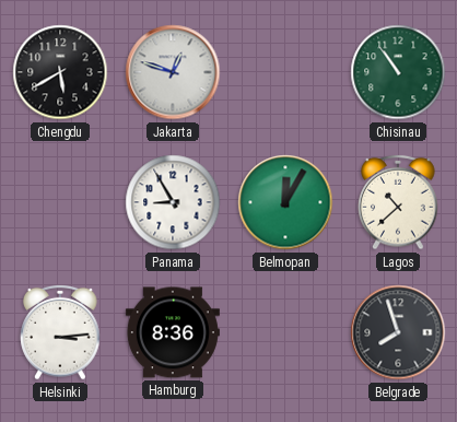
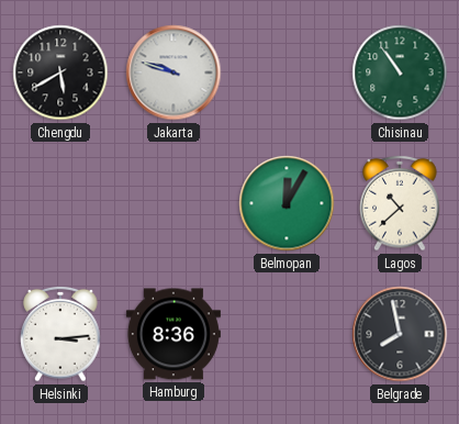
Jakarta: 12:48 -> 9:48
Panama: 8:55 -> none
Belgrade: 7:57 -> 7:58
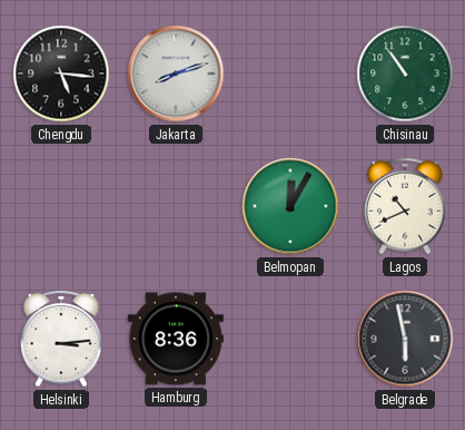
Chengdu: 5:40 -> 5:16
Jakarta: 9:48 -> 8:12
Lagos: 10:38 -> 10:41
Belgrade: 7:58 -> 5:58
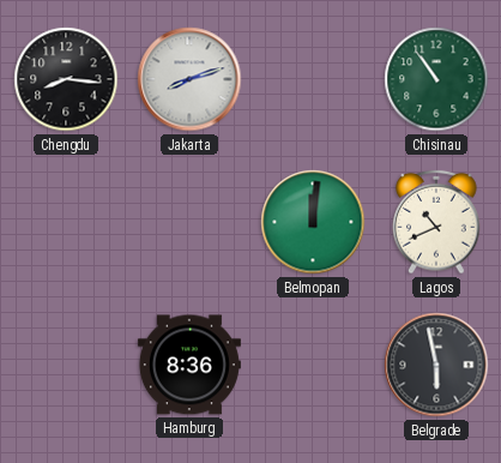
Chengdu: 5:16 -> 8:16
Belmopan: 12:05 -> 12:01
Helsinki: 3:14 -> none
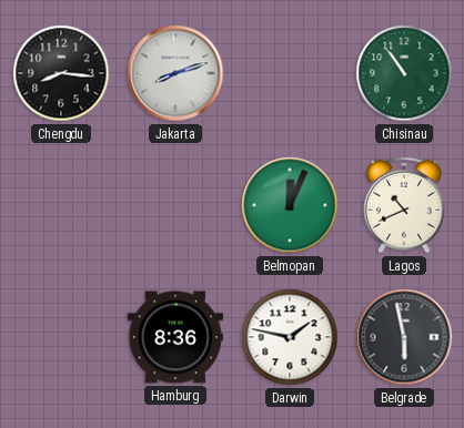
Belmopan: 12:01 -> 12:04
Darwin: none -> 1:47
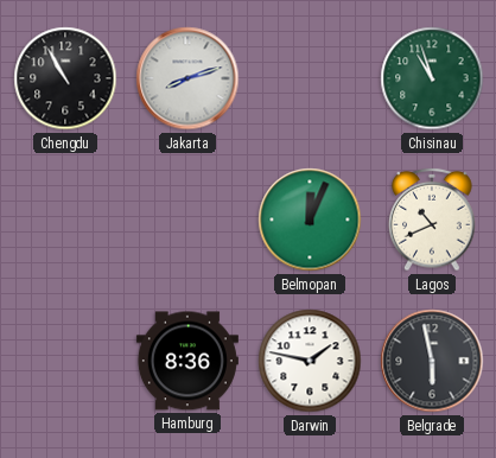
Chengdu: 8:16 -> 10:55
Chisinau: 10:54 -> 10:57
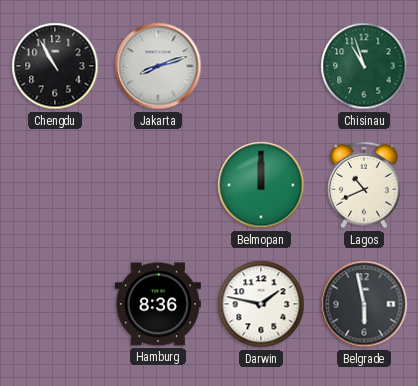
Belmopan: 12:04 -> 12:00
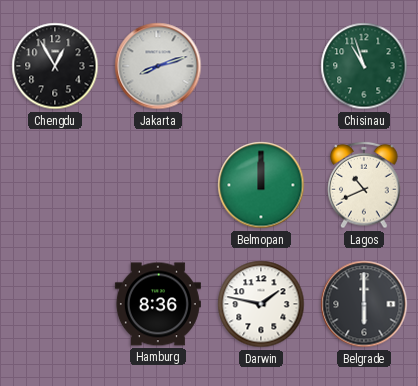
Chengdu: 10:55 -> 12:55
Belgrade: 5:58 -> 6:00
